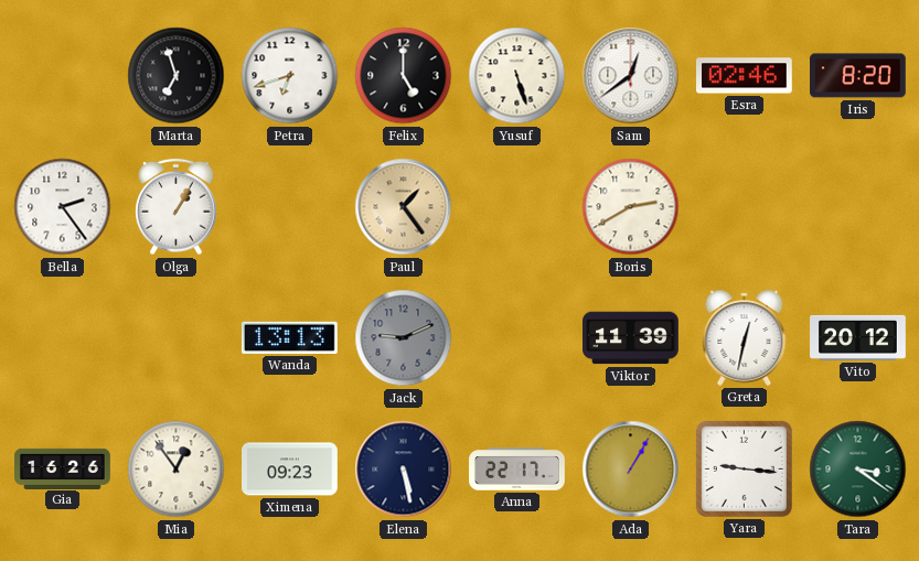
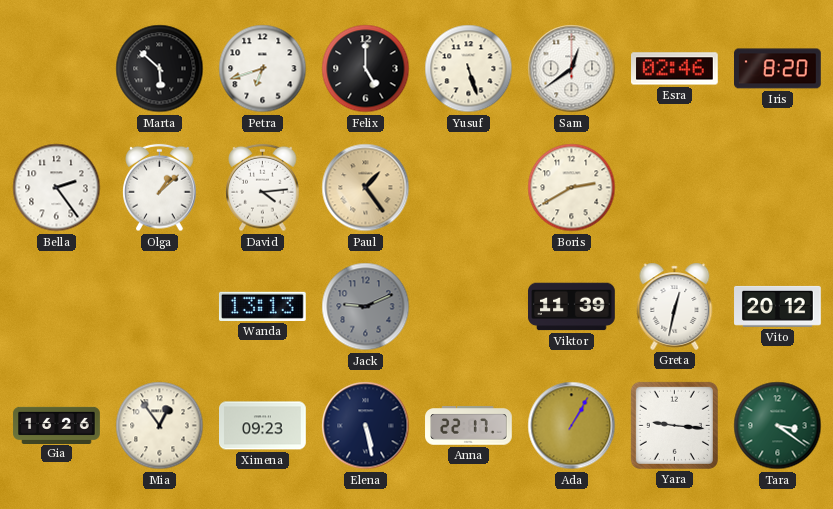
Marta: 6:57 -> 5:52
Olga: 1:05 -> 1:08
David: none -> 4:14
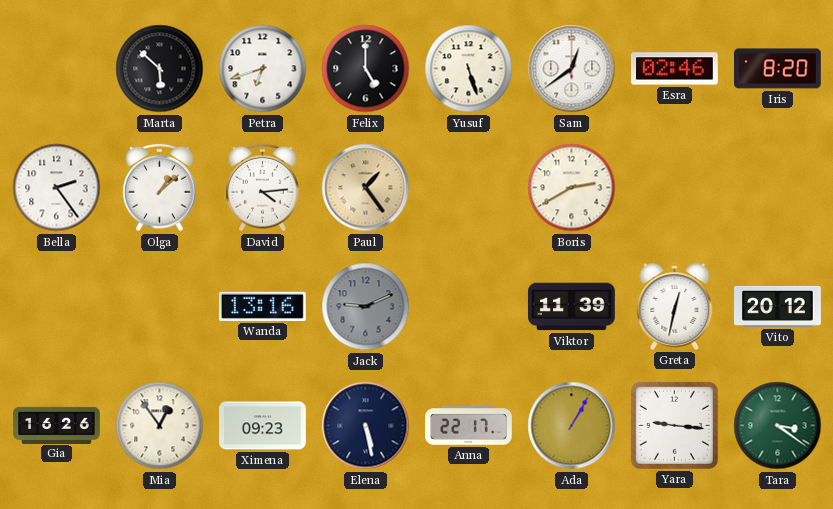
Wanda: 13:13 -> 13:16
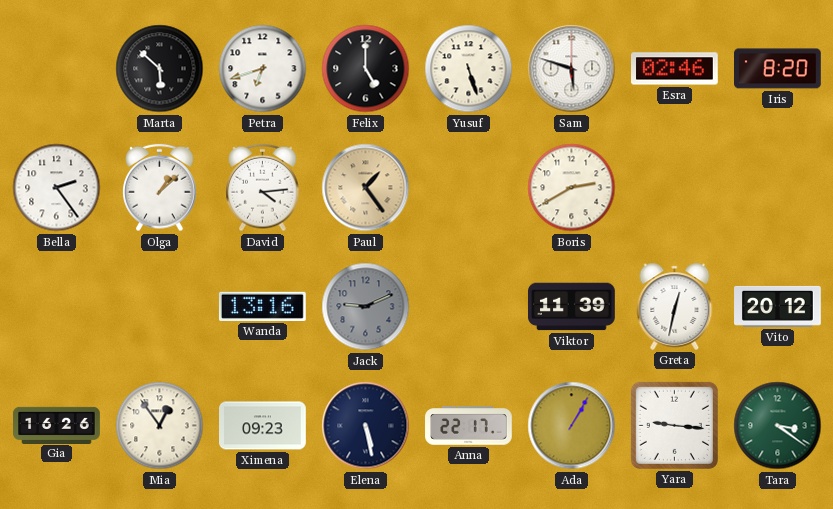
Sam: 12:39 -> 5:48
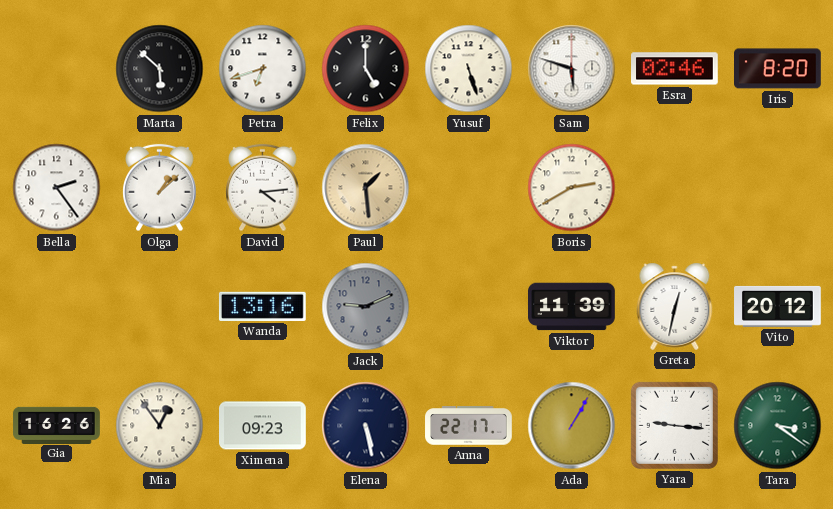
Paul: 1:24 -> 1:29
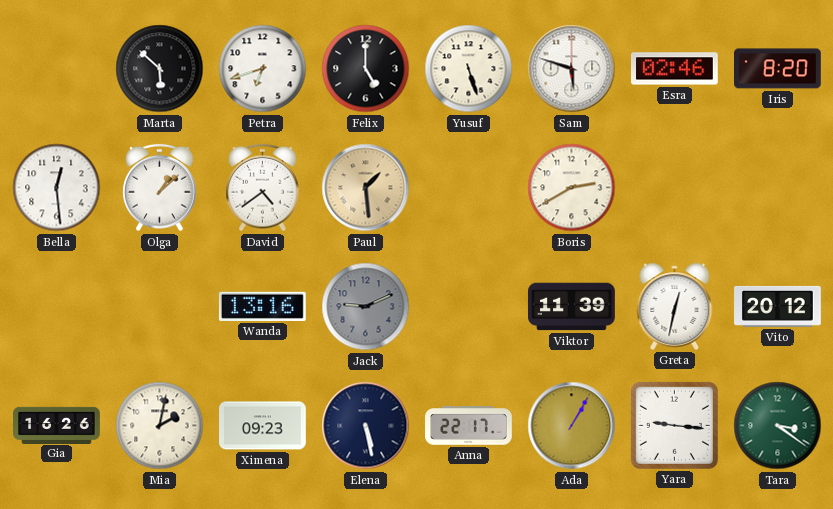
Bella: 2:24 -> 12:29
David: 4:14 -> 4:39
Mia: 12:54 -> 2:02
